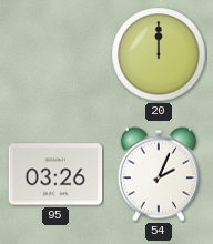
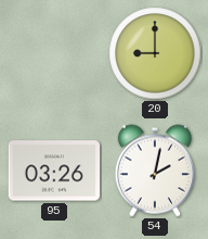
20: 12:00 -> 9:00
54: 2:04 -> 2:02
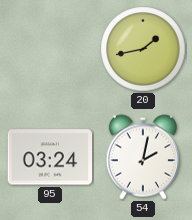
20: 9:00 -> 1:43
95: 03:26 -> 03:24
